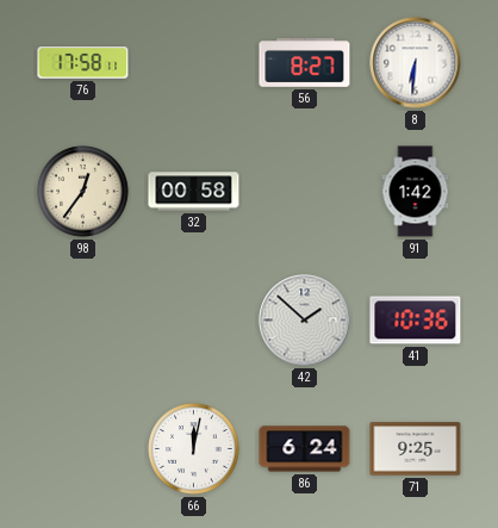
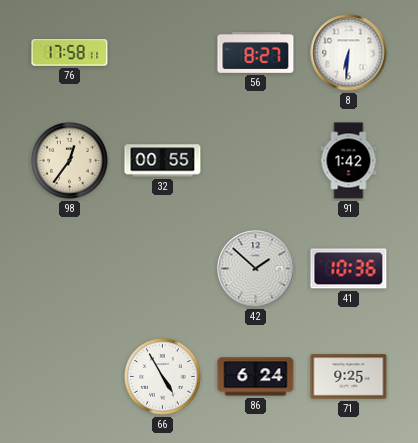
32: 00:58 -> 00:55
66: 12:02 -> 4:55
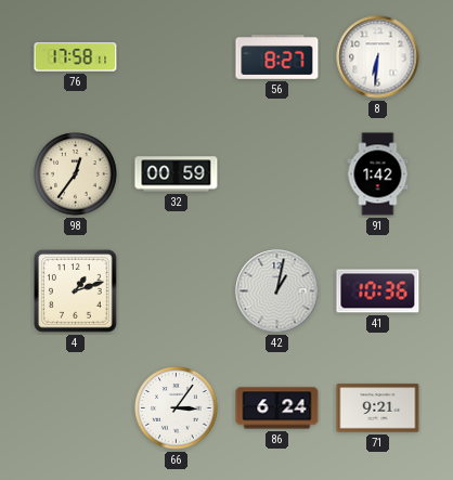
32: 00:55 -> 00:59
4: none -> 1:12
42: 1:52 -> 1:02
66: 4:55 -> 3:06
71: 9:25 -> 9:21
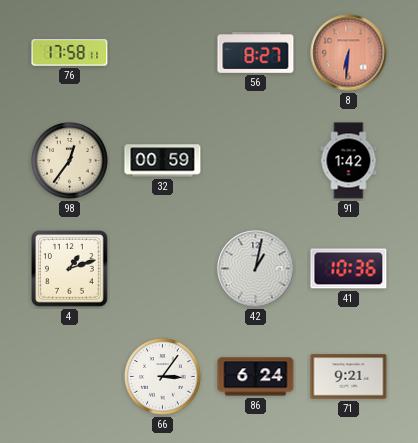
8 dial: white -> salmon
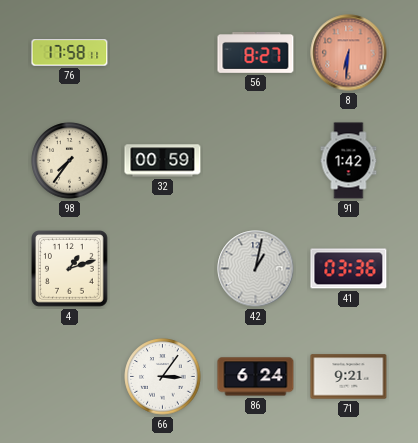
98: 12:36 -> 7:36
41: 10:36 -> 03:36
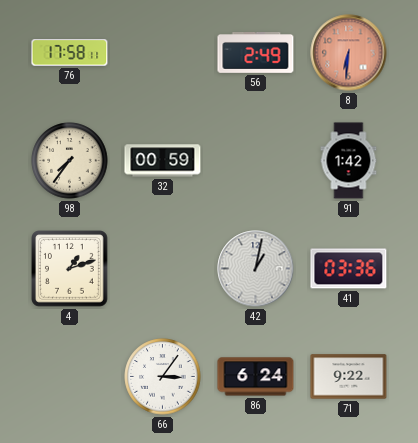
56: 8:27 -> 2:49
71: 9:21 -> 9:22
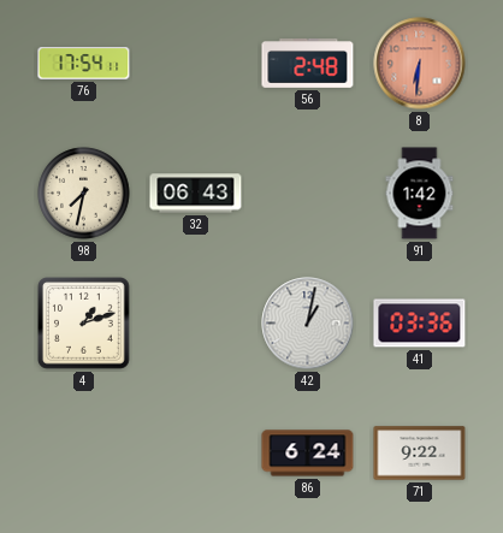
76: 17:58 -> 17:54
56: 2:49 -> 2:48
98: 7:36 -> 7:32
32: 00:59 -> 06:43
66: 3:06 -> none
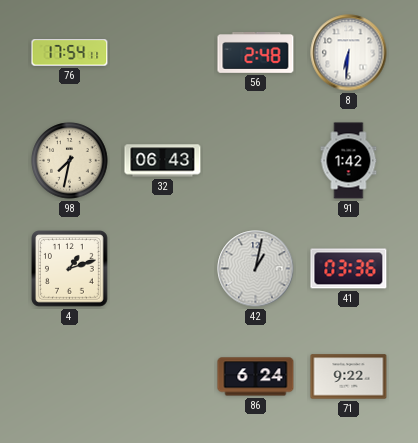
8 dial: salmon -> white
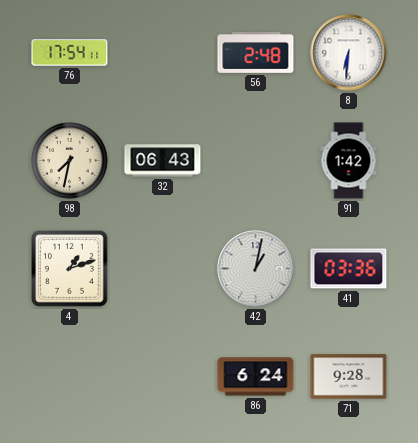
71: 9:22 -> 9:28
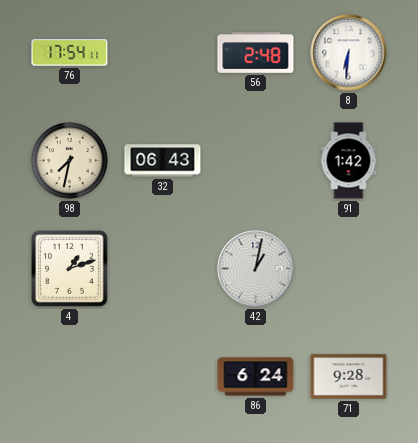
41: 03:36 -> none
